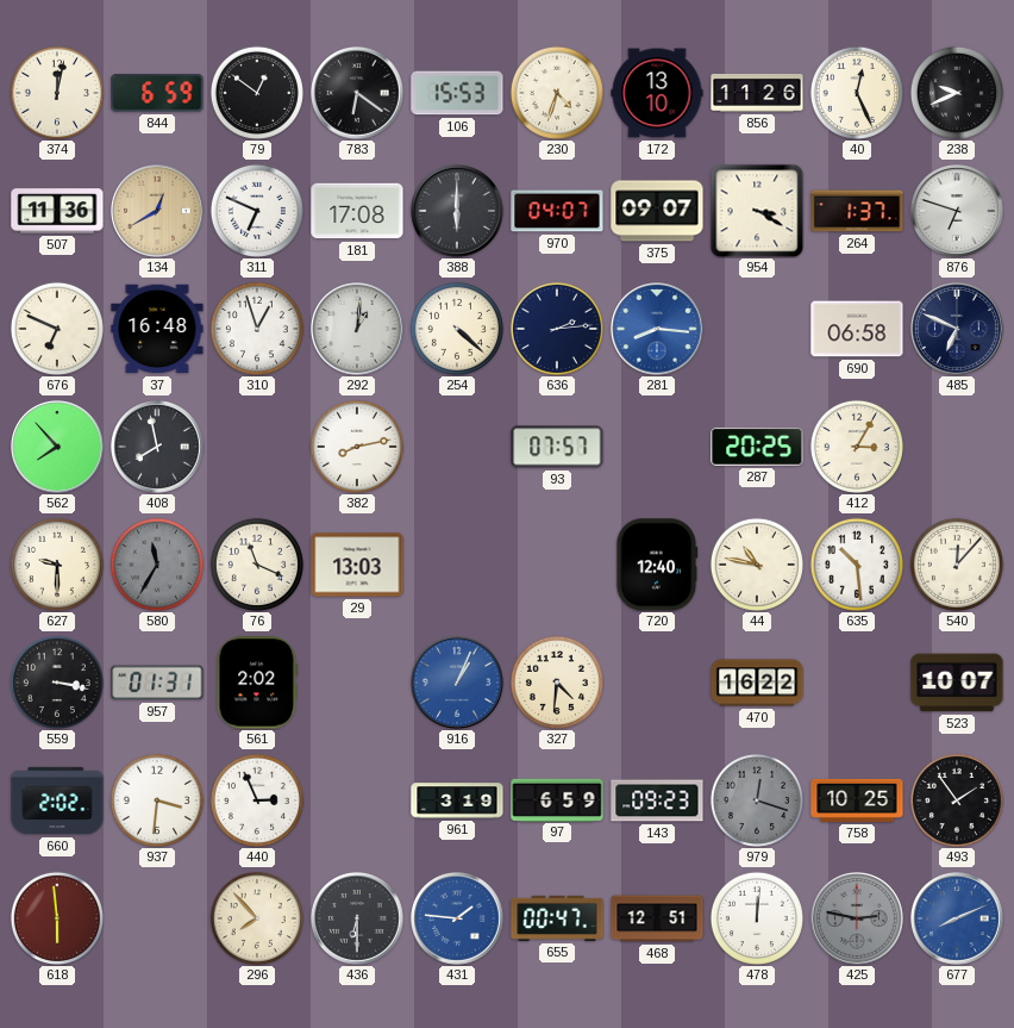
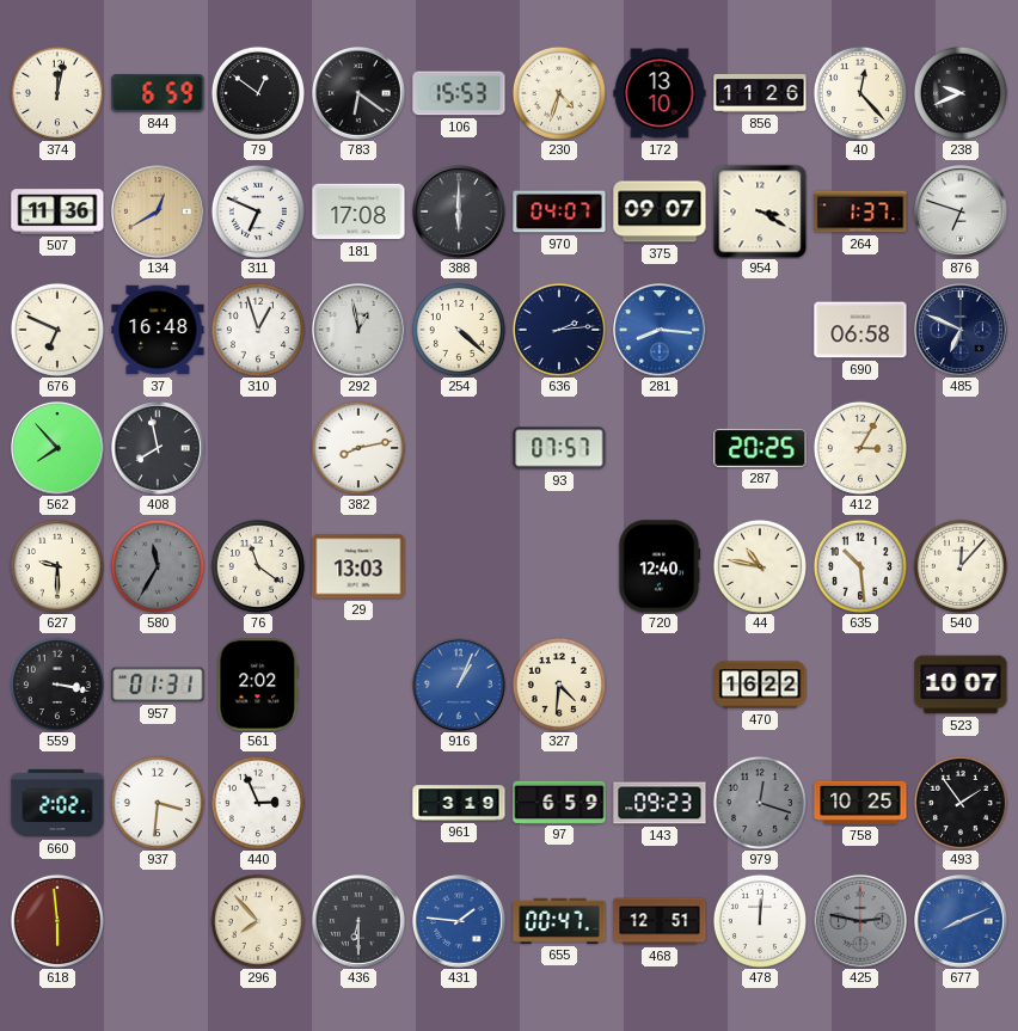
40: 12:26 -> 12:23
292: 1:01 -> 12:58
76: 11:19 -> 11:21
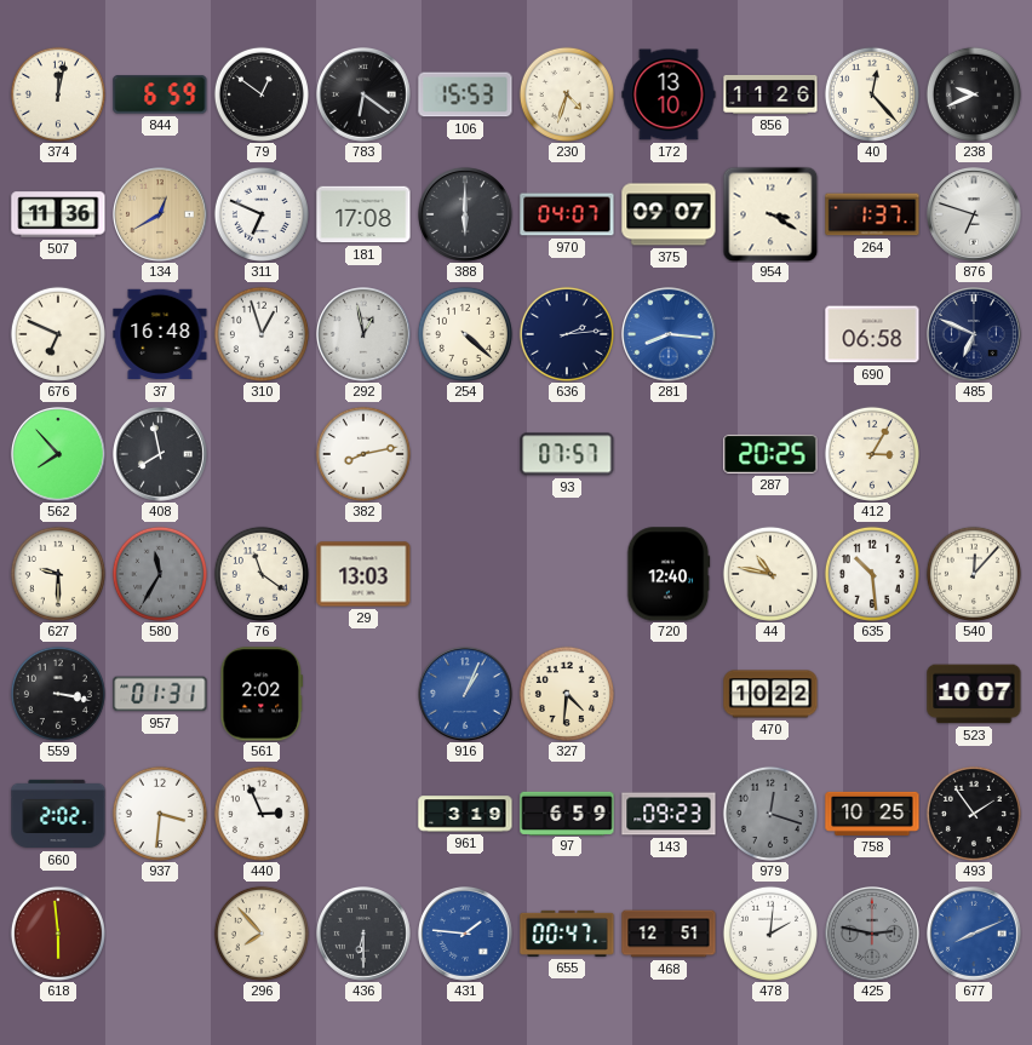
470: 16:22 -> 10:22
478: 12:01 -> 2:01
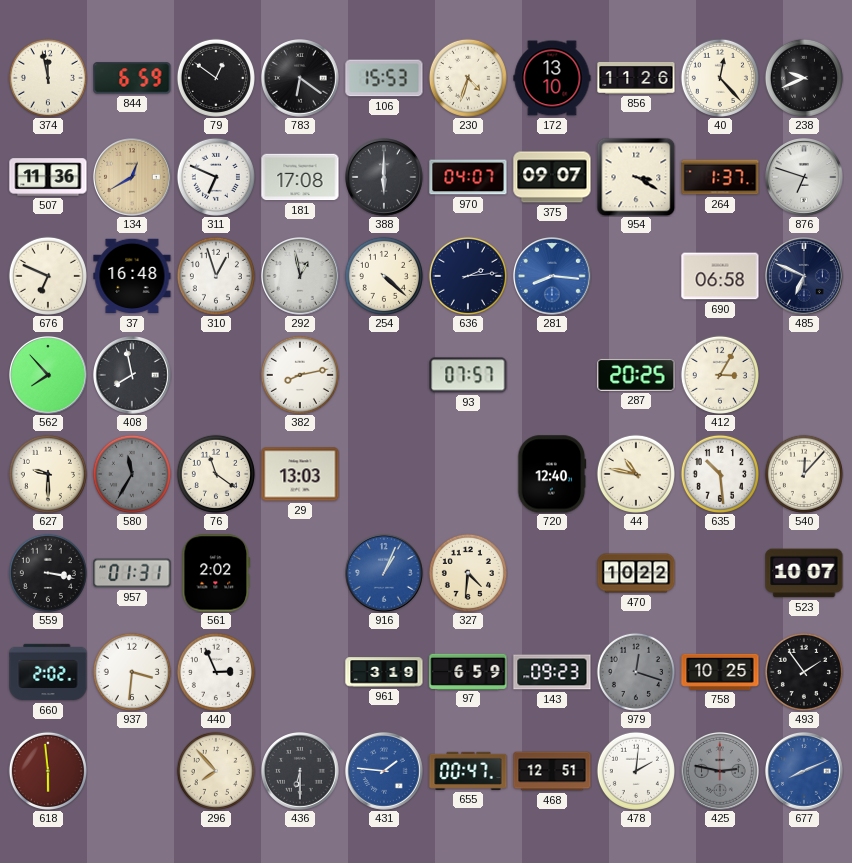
374: 12:02 -> 11:58
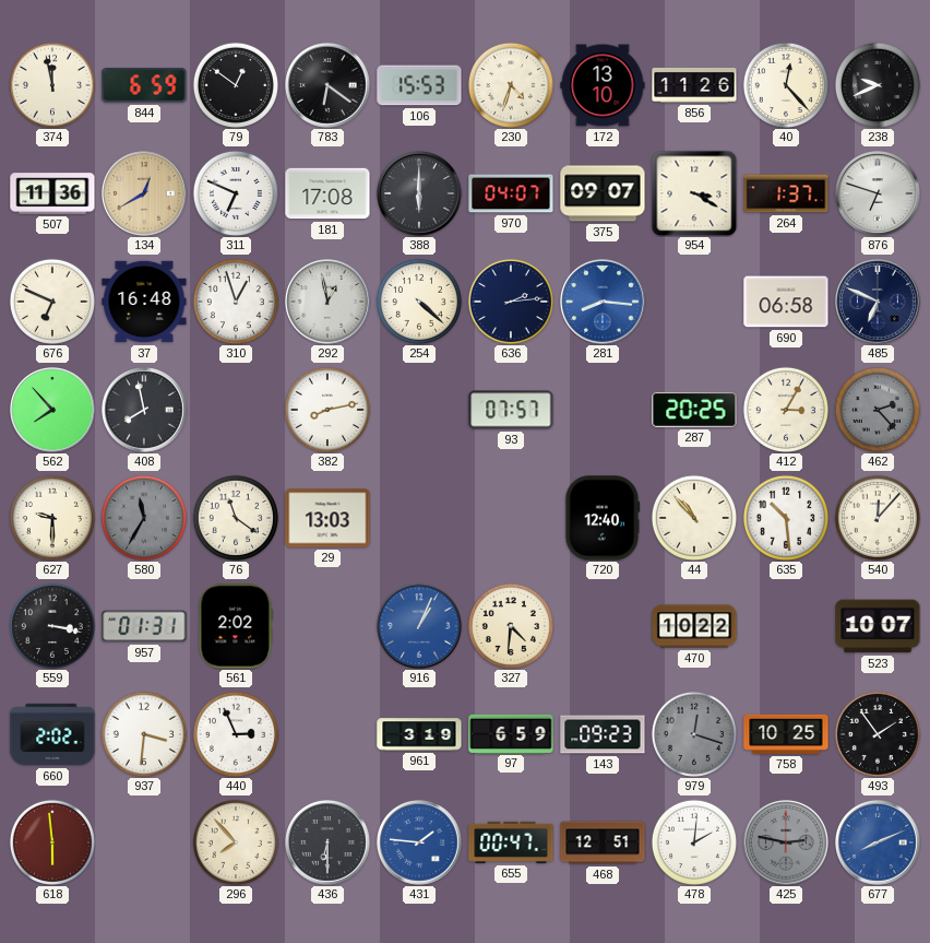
462: none -> 2:23
44: 10:47 -> 10:53
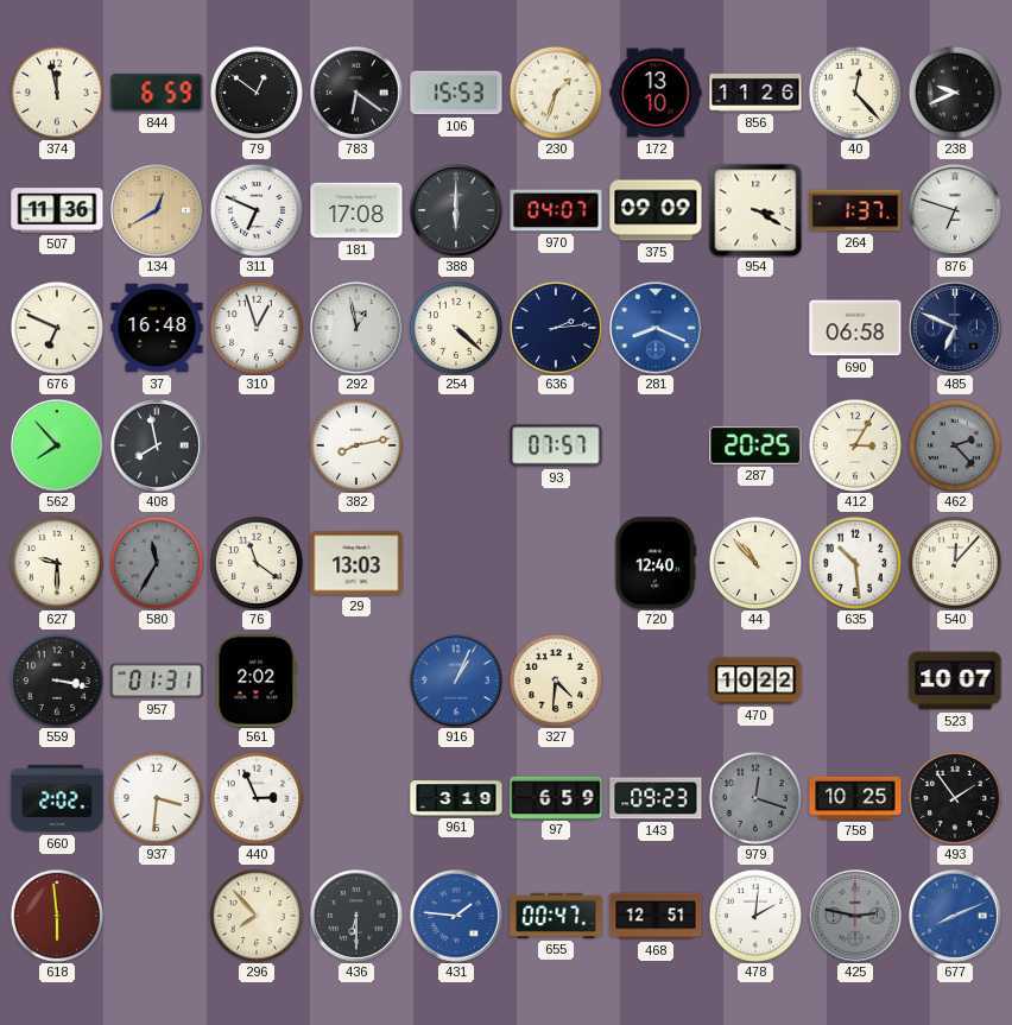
230: 4:33 -> 1:33
375: 09:07 -> 09:09
281: 8:16 -> 8:19
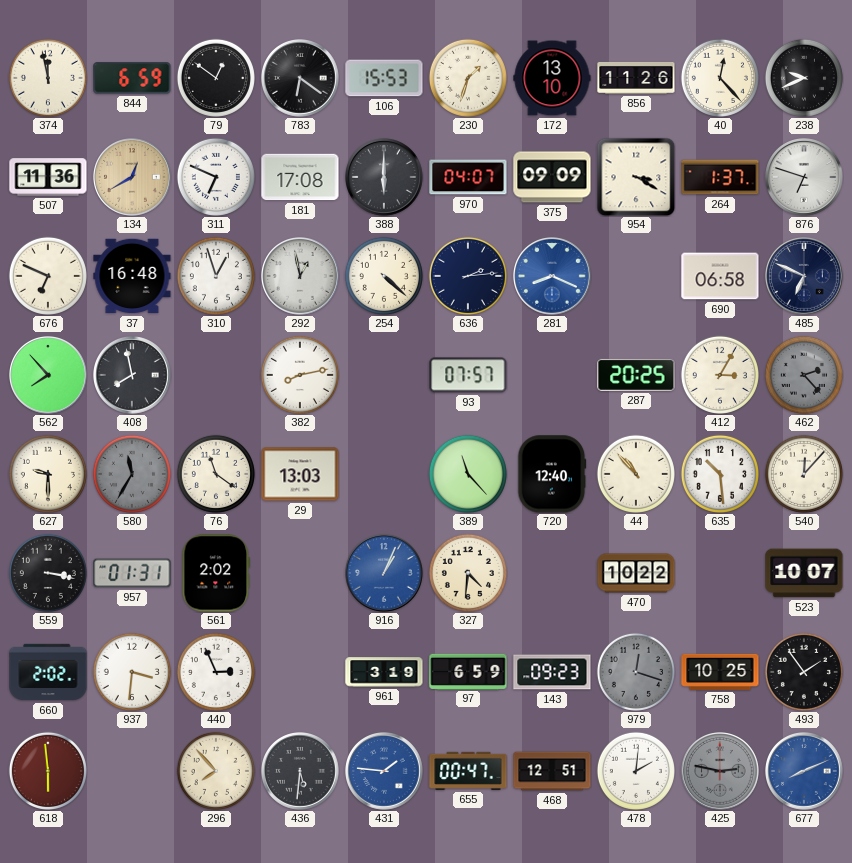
389: none -> 11:23
436: 6:30 -> 5:31
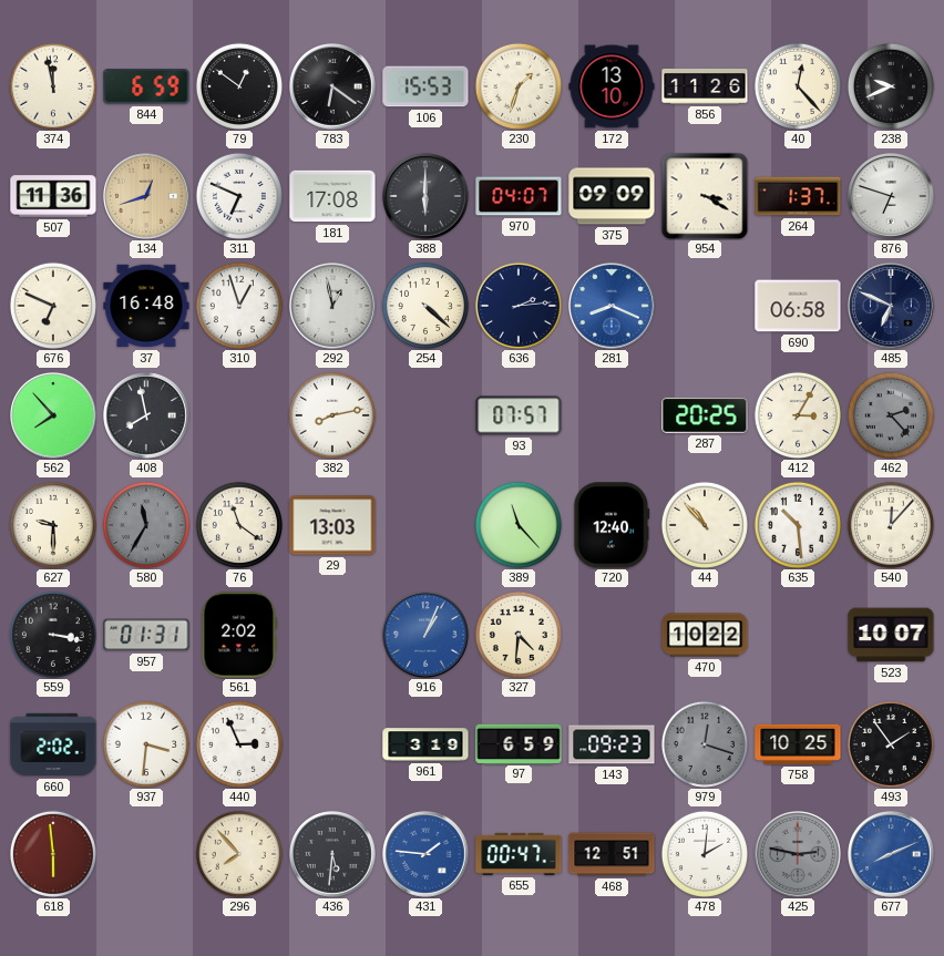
134: 12:40 -> 12:42
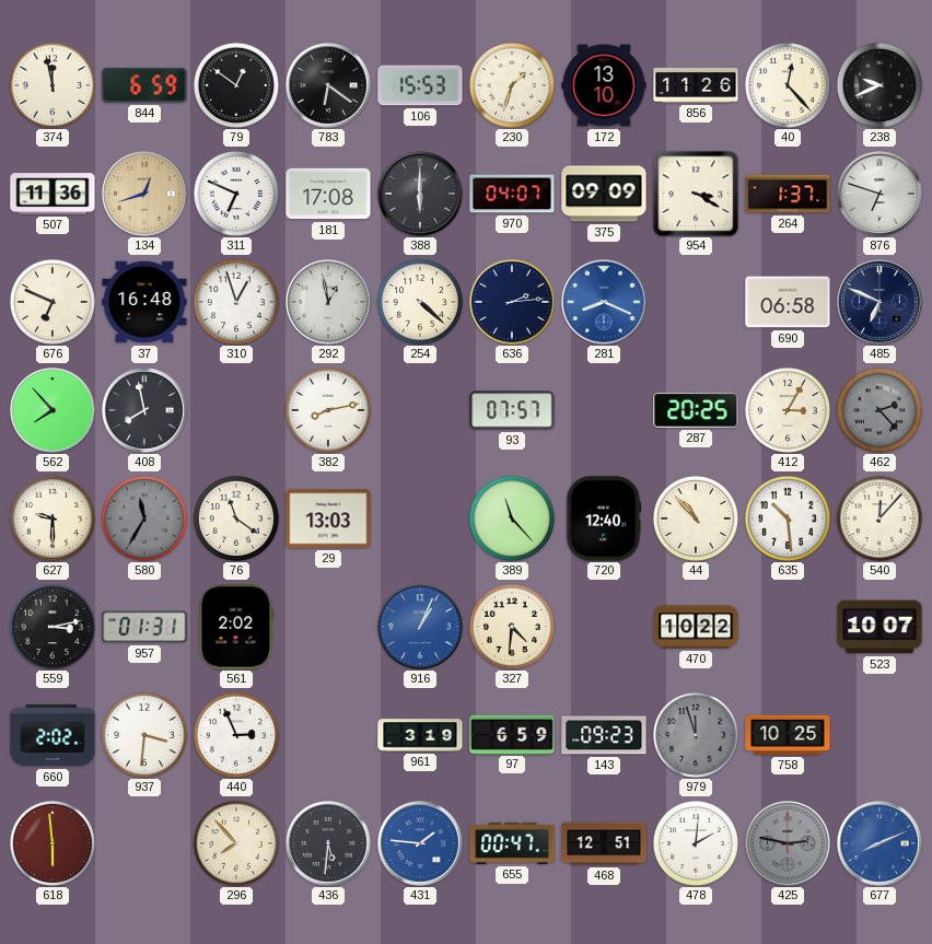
559: 3:17 -> 3:13
979: 12:18 -> 11:57
493: 1:54 -> none
